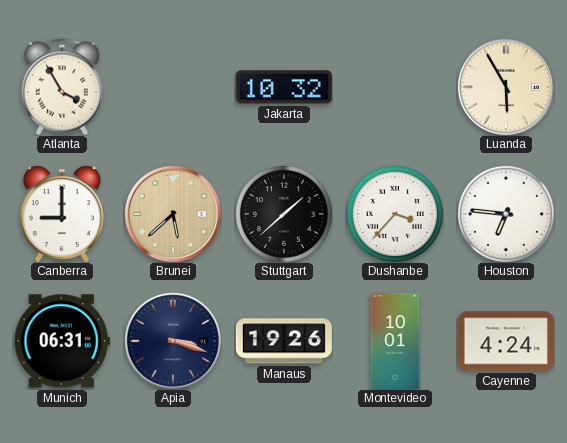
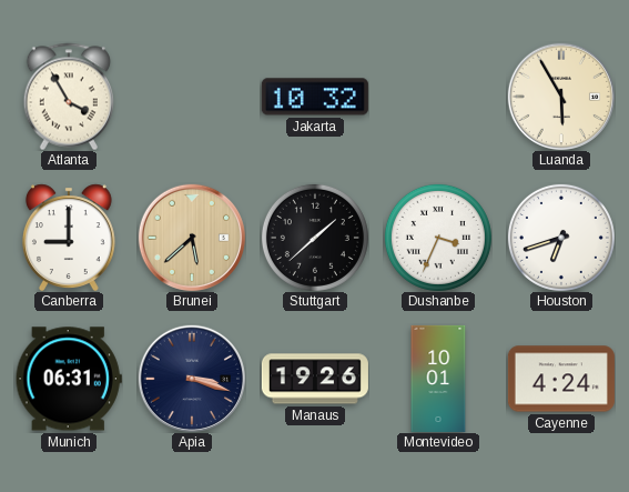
Dushanbe: 3:37 -> 3:34
Houston: 6:46 -> 6:42
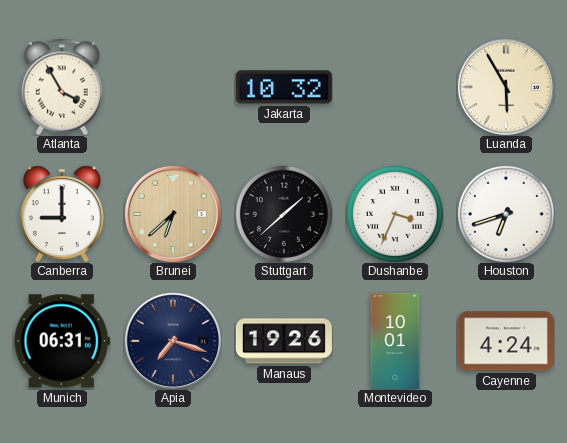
Brunei: 5:38 -> 6:38
Apia: 3:18 -> 7:18
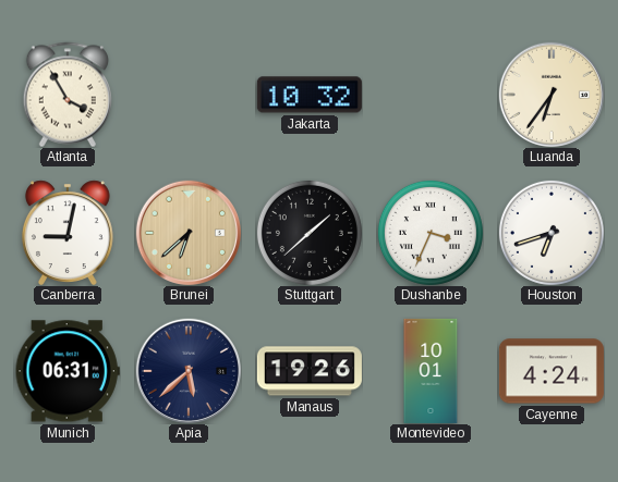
Luanda: 5:55 -> 6:36
Canberra: 9:00 -> 9:02
Apia: 7:18 -> 5:38
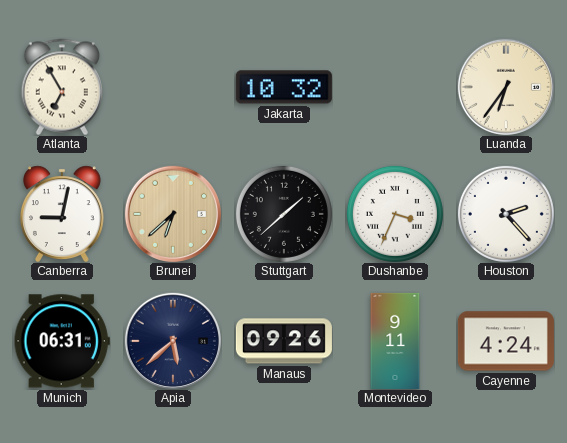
Atlanta: 3:55 -> 6:55
Houston: 6:42 -> 2:23
Manaus: 19:26 -> 09:26
Montevideo: 10:01 -> 9:11
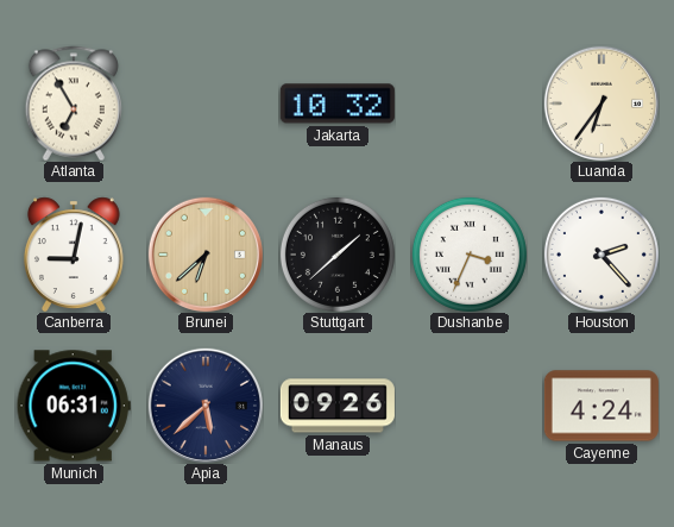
Montevideo: 9:11 -> none
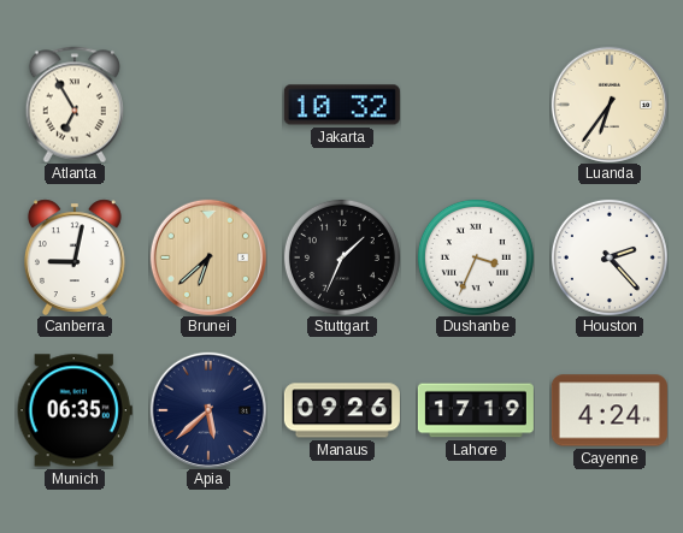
Stuttgart: 1:38 -> 1:34
Munich: 06:31 -> 06:35
Lahore: none -> 17:19
